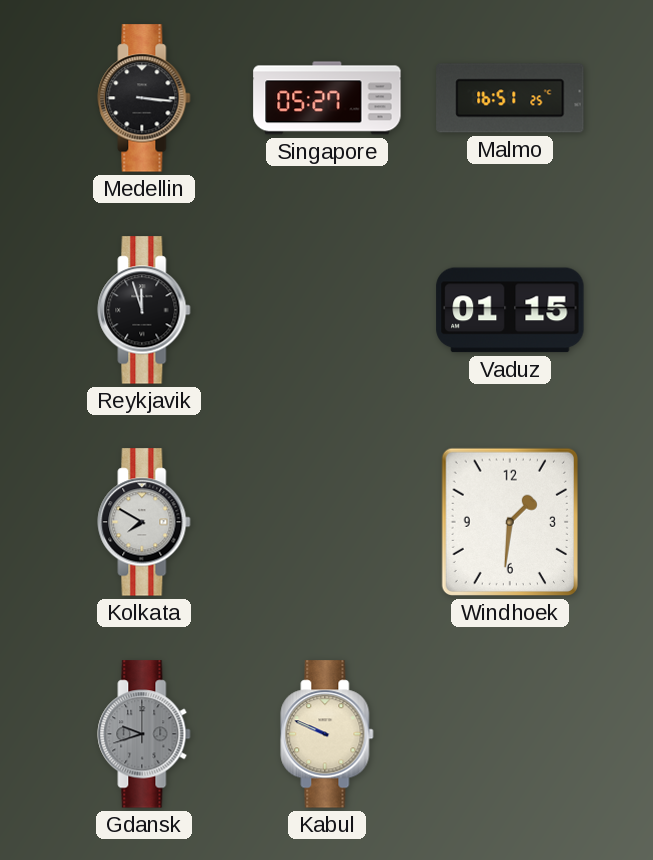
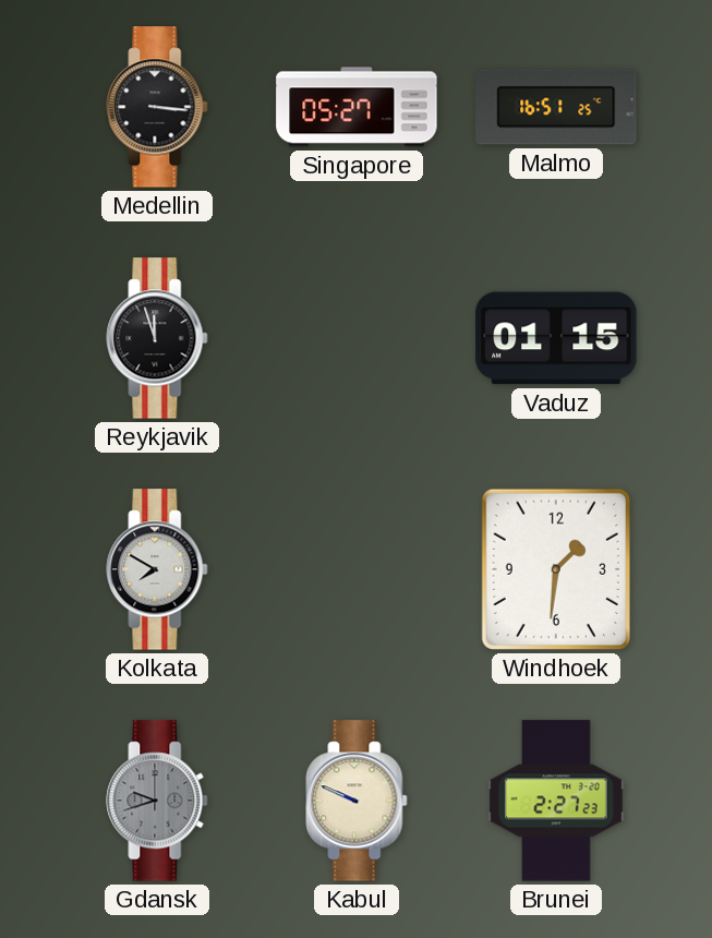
Brunei: none -> 2:27
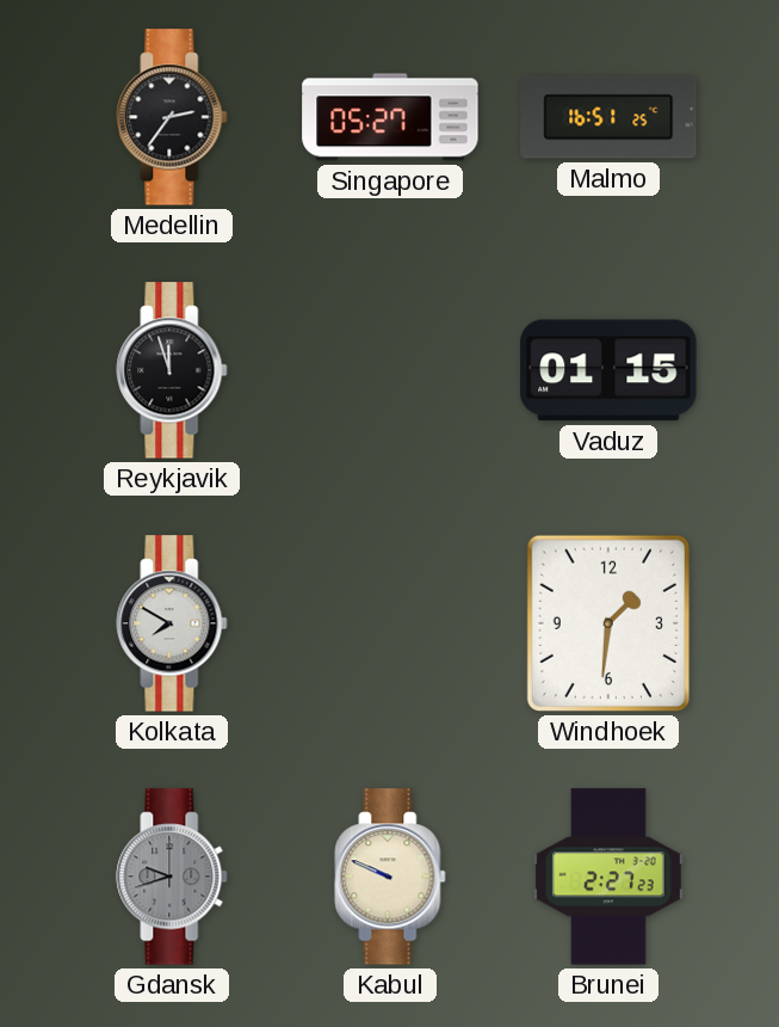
Medellin: 3:16 -> 2:36
